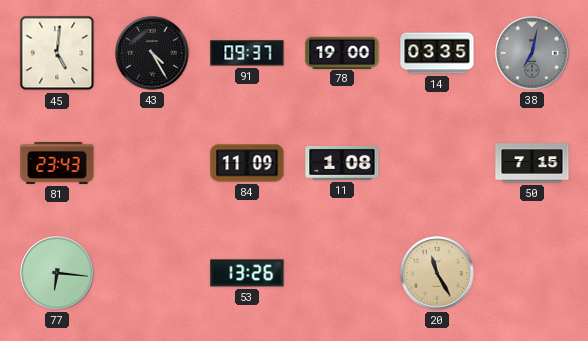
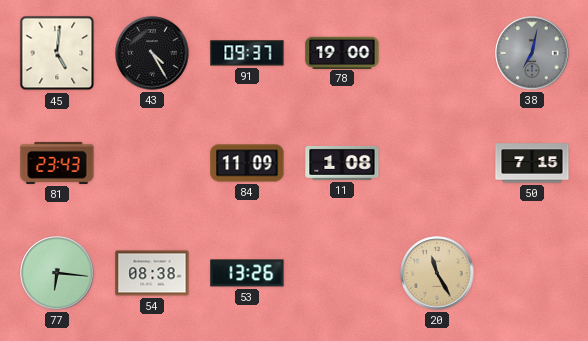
14: 03:35 -> none
54: none -> 08:38
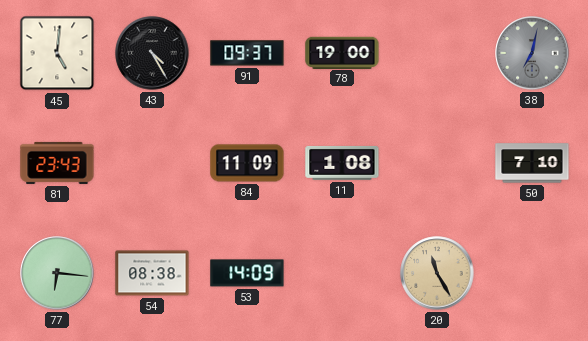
50: 7:15 -> 7:10
53: 13:26 -> 14:09
